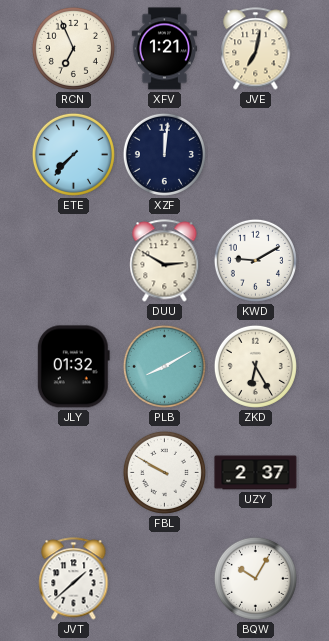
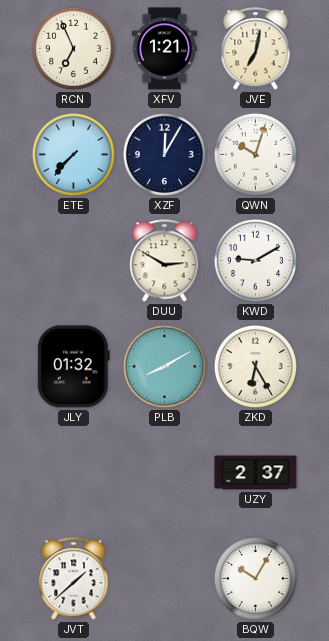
XZF: 12:01 -> 12:05
QWN: none -> 10:03
FBL: 9:50 -> none
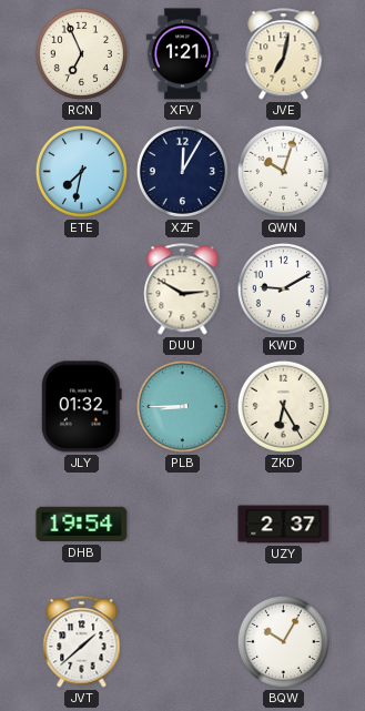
ETE: 7:37 -> 7:32
PLB: 8:10 -> 8:45
DHB: none -> 19:54
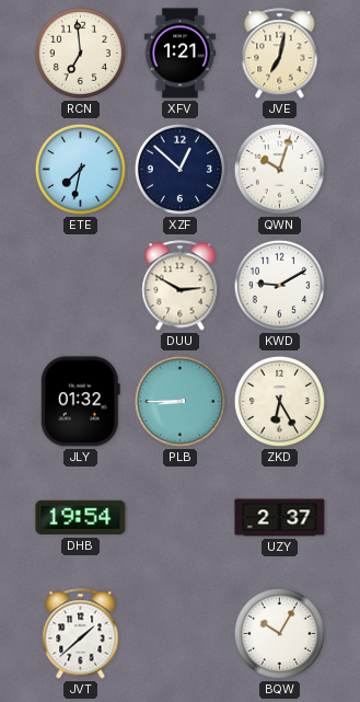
RCN: 6:56 -> 6:59
XZF: 12:05 -> 12:52
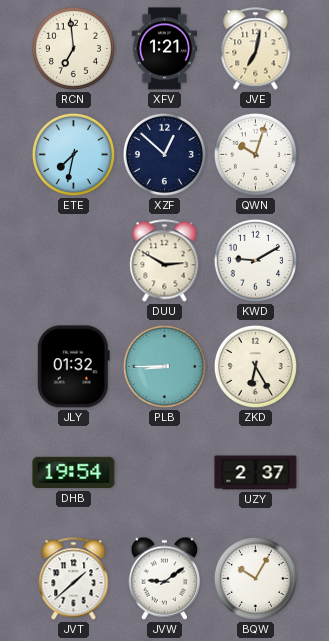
JVW: none -> 9:09
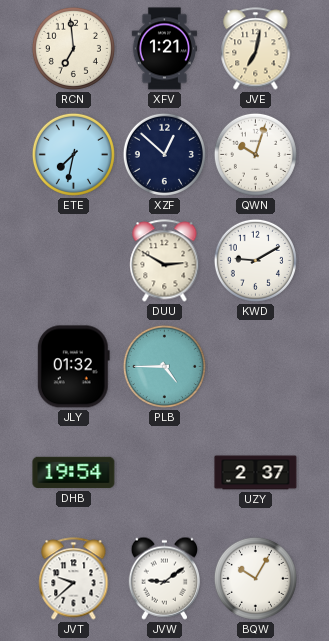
PLB: 8:45 -> 4:45
ZKD: 6:25 -> none
JVT: 1:38 -> 9:38
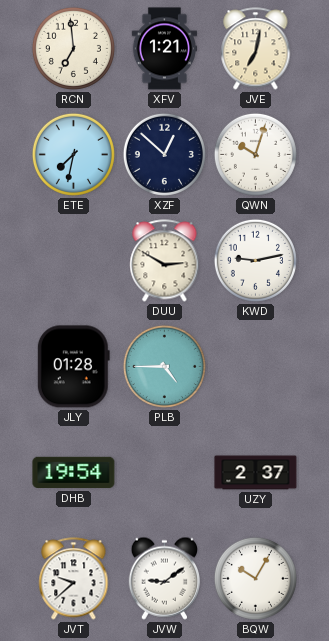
KWD: 9:10 -> 9:13
JLY: 01:32 -> 01:28
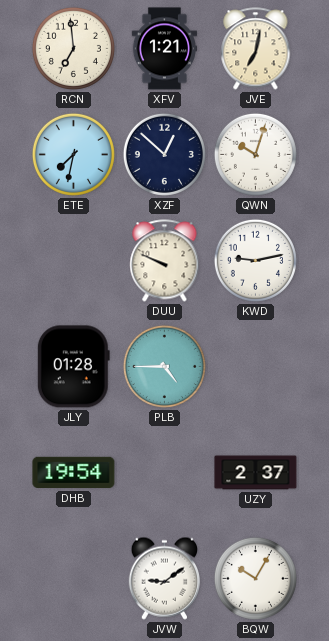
DUU: 2:50 -> 9:49
JVT: 9:38 -> none
